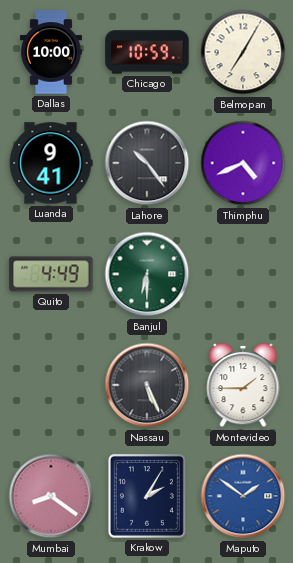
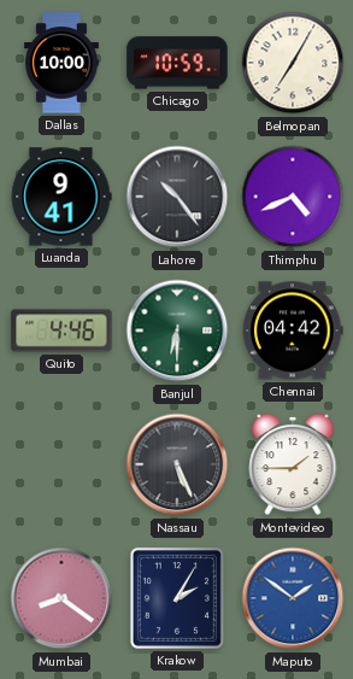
Quito: 4:49 -> 4:46
Chennai: none -> 04:42
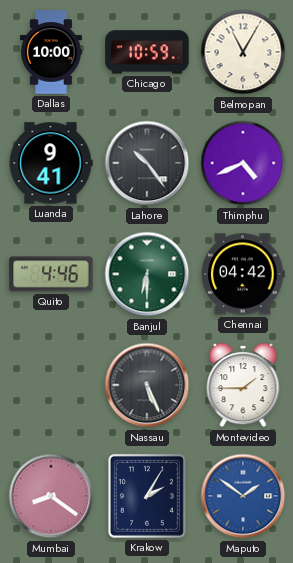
Belmopan: 7:05 -> 11:05
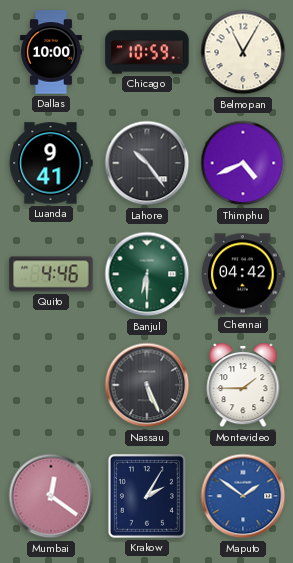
Mumbai: 8:21 -> 12:21
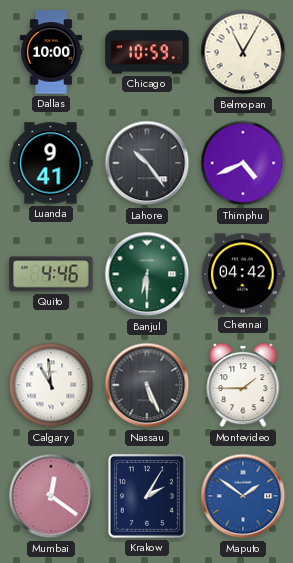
Calgary: none -> 10:59
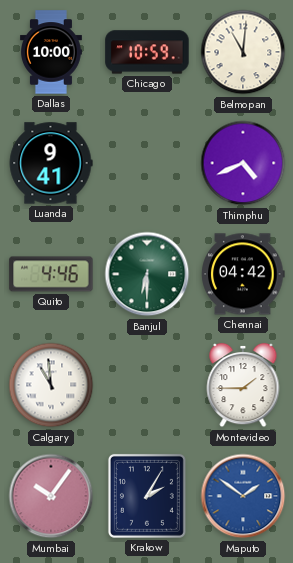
Belmopan: 11:05 -> 11:01
Lahore: 10:24 -> none
Nassau: 5:26 -> none
Mumbai: 12:21 -> 10:06
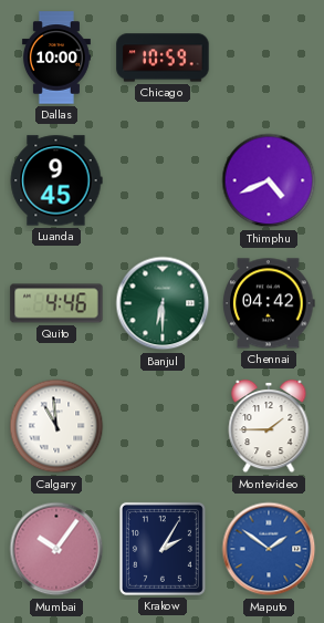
Belmopan: 11:01 -> none
Luanda: 9:41 -> 9:45
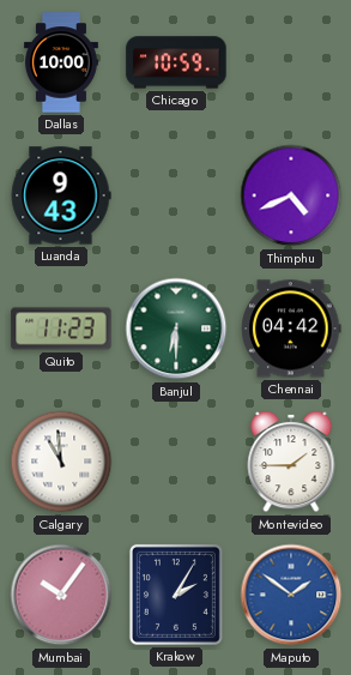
Luanda: 9:45 -> 9:43
Quito: 4:46 -> 11:23
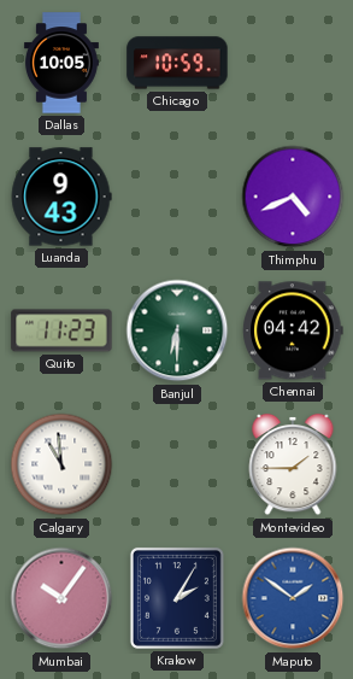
Dallas: 10:00 -> 10:05
